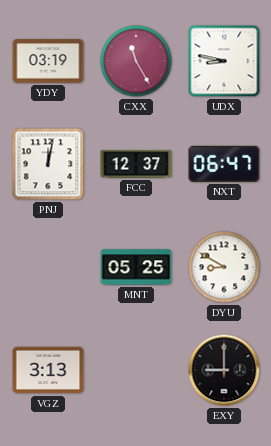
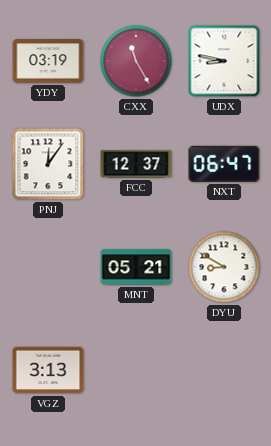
PNJ: 12:02 -> 12:06
MNT: 05:25 -> 05:21
EXY: 9:00 -> none
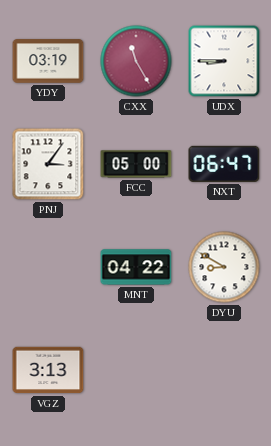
UDX: 8:47 -> 8:45
PNJ: 12:06 -> 3:06
FCC: 12:37 -> 05:00
MNT: 05:21 -> 04:22
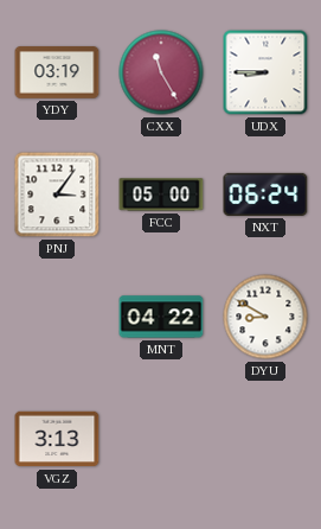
NXT: 06:47 -> 06:24
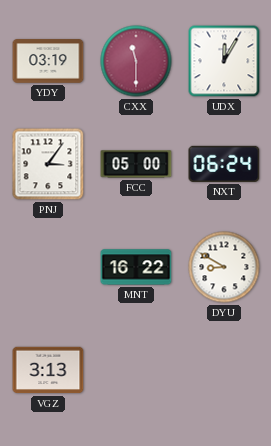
CXX: 11:25 -> 11:30
UDX: 8:45 -> 12:05
MNT: 04:22 -> 16:22
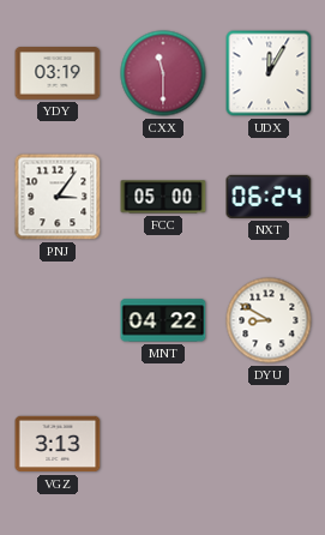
MNT: 16:22 -> 04:22
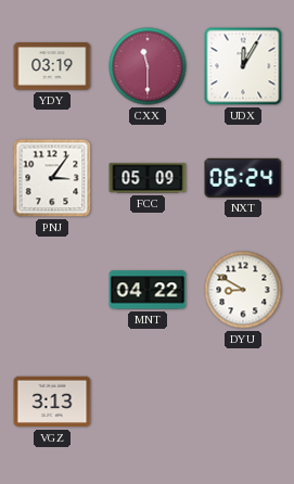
FCC: 05:00 -> 05:09
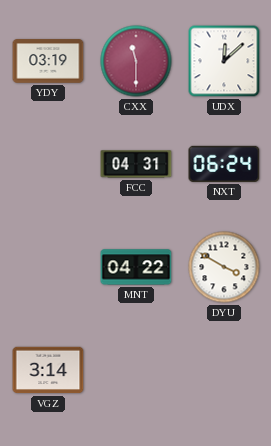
UDX: 12:05 -> 12:08
PNJ: 3:06 -> none
FCC: 05:09 -> 04:31
DYU: 8:50 -> 3:50
VGZ: 3:13 -> 3:14
